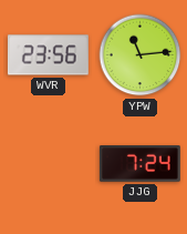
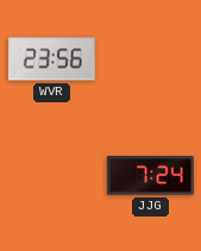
YPW: 11:14 -> none
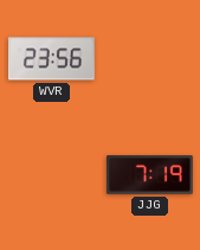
JJG: 7:24 -> 7:19
